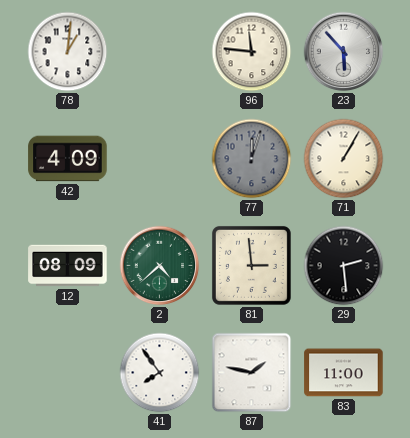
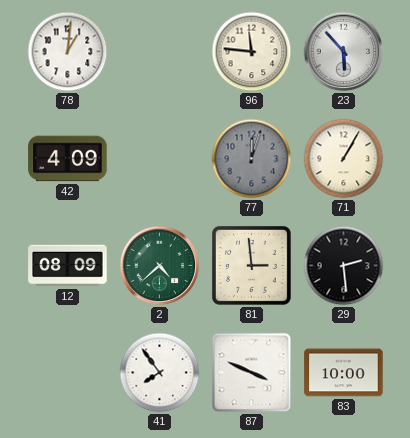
87: 1:47 -> 3:49
83: 11:00 -> 10:00
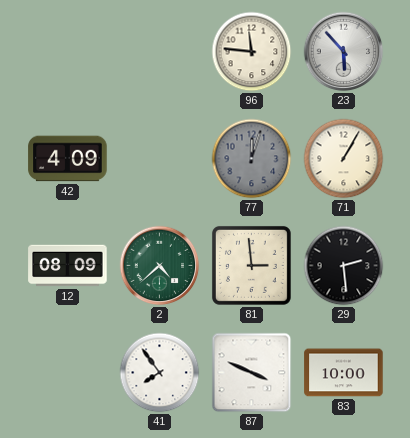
78: 1:01 -> none
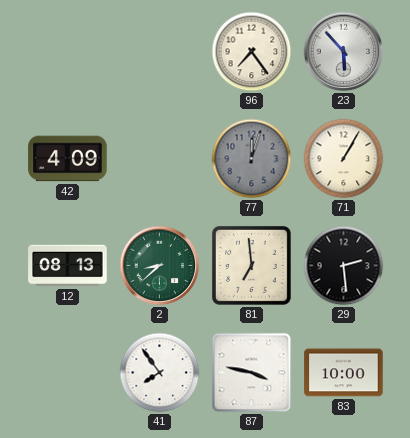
96: 11:46 -> 7:24
12: 08:09 -> 08:13
2: 4:38 -> 8:38
81: 2:59 -> 6:59
87: 3:49 -> 3:47
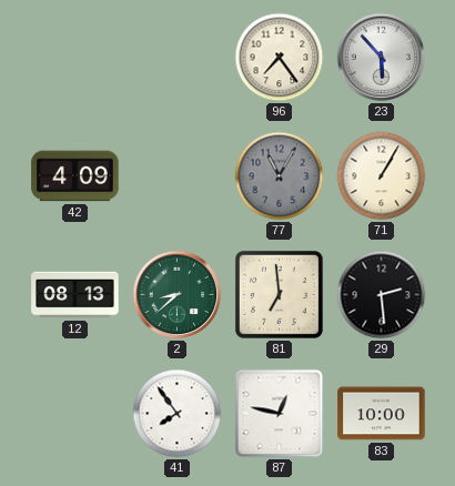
77: 12:03 -> 11:05
87: 3:47 -> 12:47
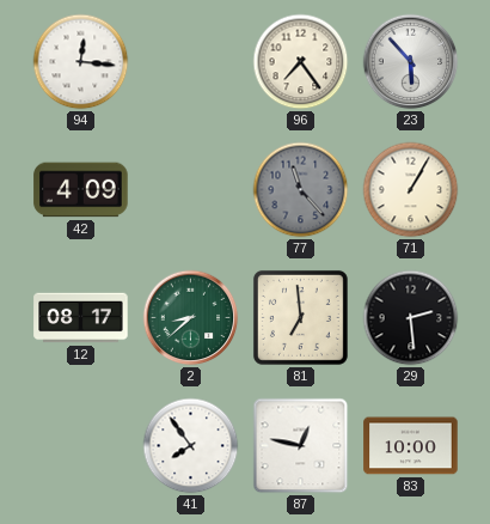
94: none -> 12:16
77: 11:05 -> 11:23
12: 08:13 -> 08:17
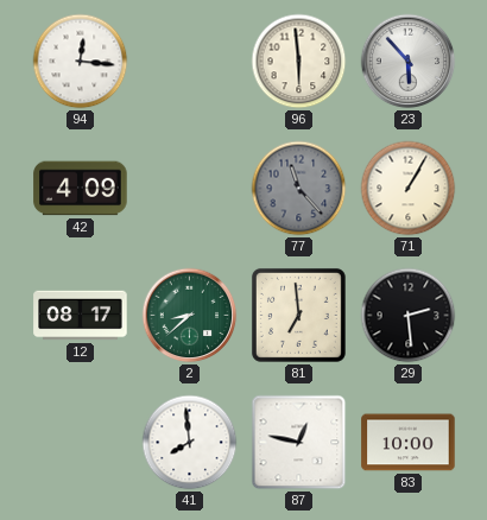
96: 7:24 -> 5:59
41: 7:54 -> 7:59
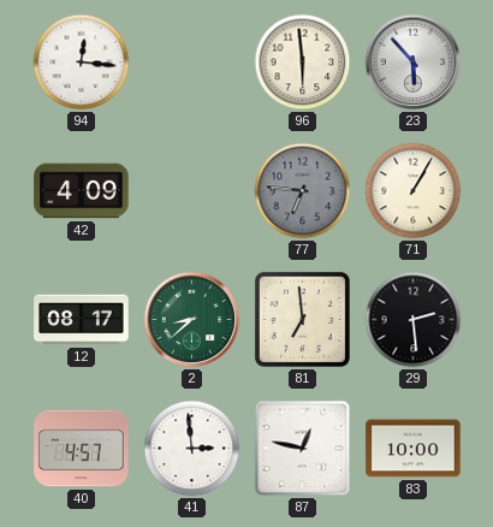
77: 11:23 -> 6:46
40: none -> 4:57
41: 7:59 -> 2:59
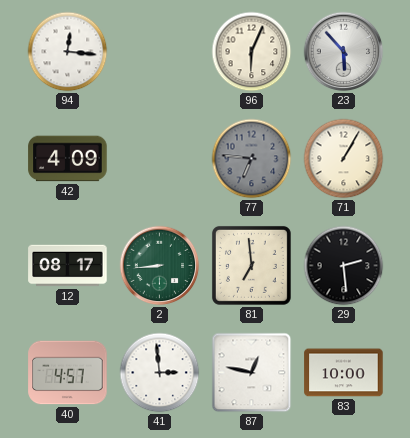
96: 5:59 -> 6:04
2: 8:38 -> 8:44
